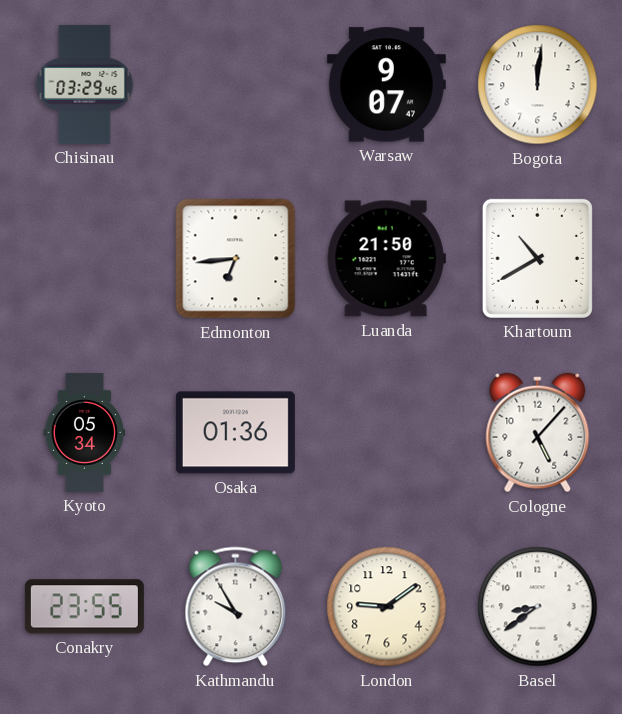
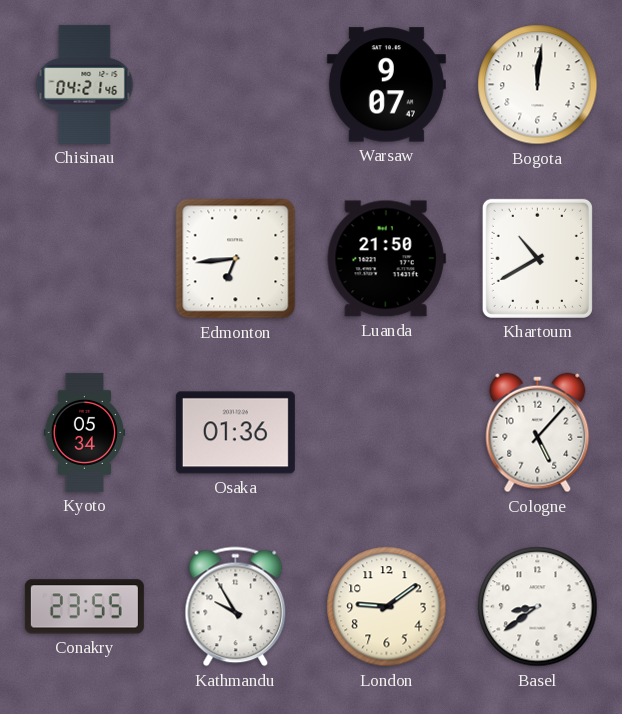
Chisinau: 03:29 -> 04:21
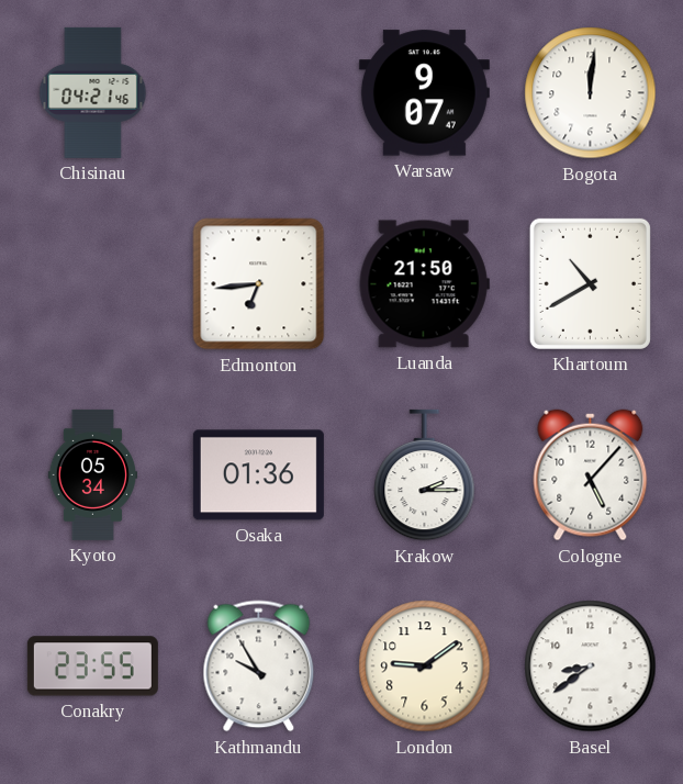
Krakow: none -> 2:15
